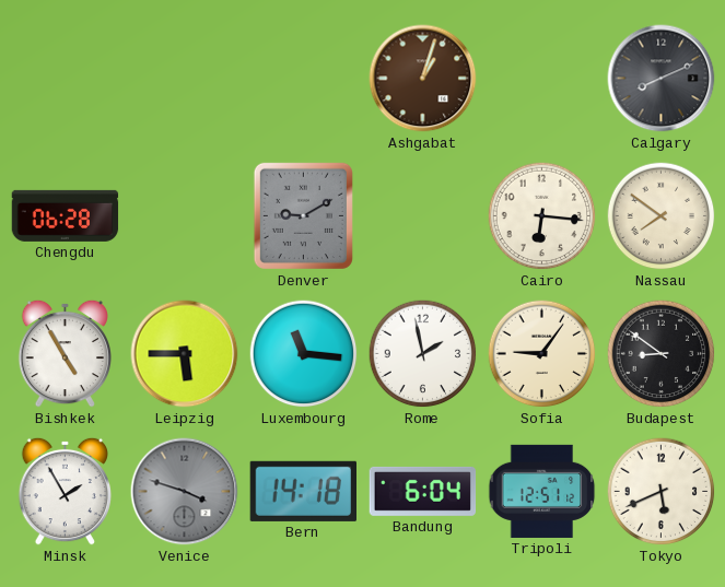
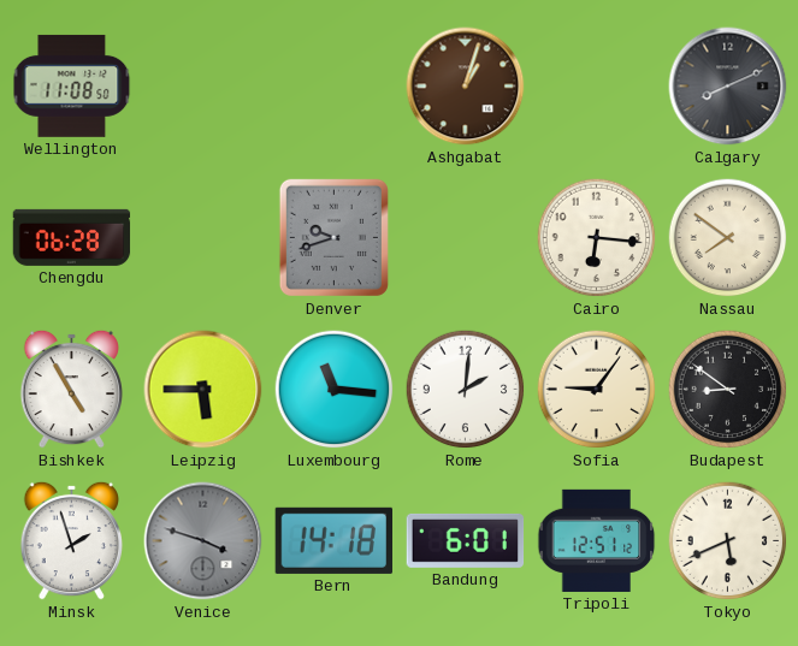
Wellington: none -> 11:08
Denver: 9:10 -> 9:42
Rome: 1:58 -> 2:01
Minsk: 1:55 -> 1:57
Bandung: 6:04 -> 6:01
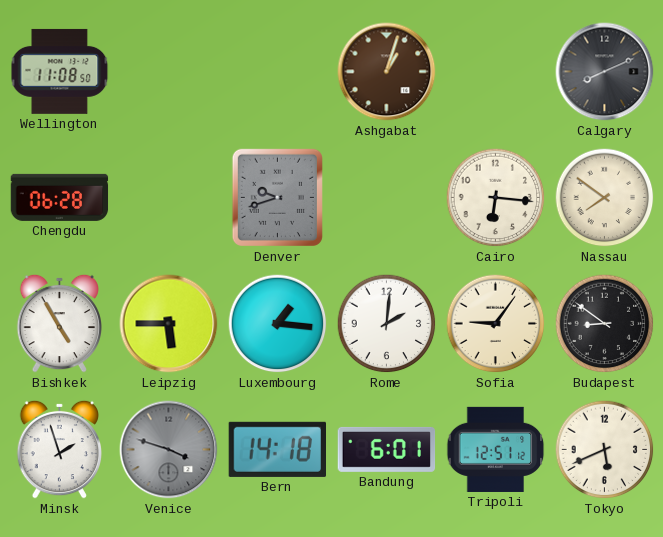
Luxembourg: 11:16 -> 1:16
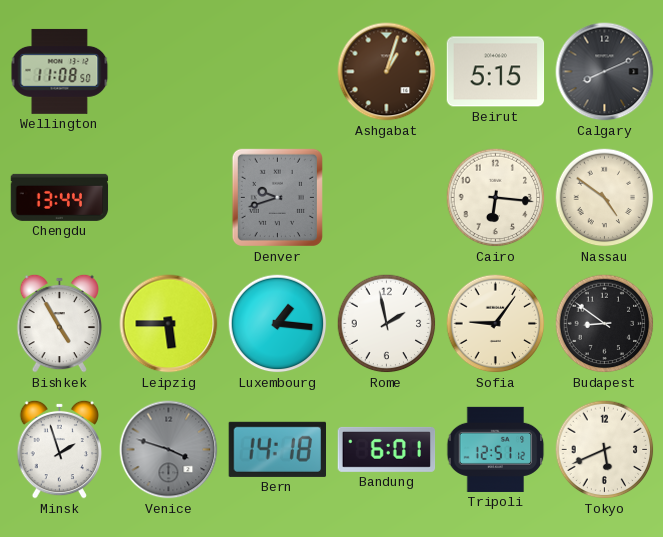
Beirut: none -> 5:15
Chengdu: 06:28 -> 13:44
Nassau: 7:51 -> 4:51
Rome: 2:01 -> 1:58
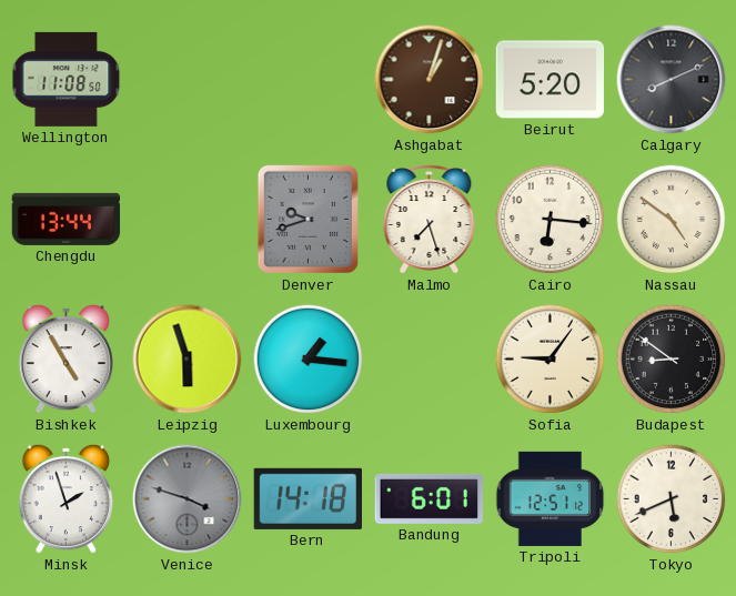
Beirut: 5:15 -> 5:20
Malmo: none -> 7:27
Leipzig: 5:45 -> 5:57
Rome: 1:58 -> none
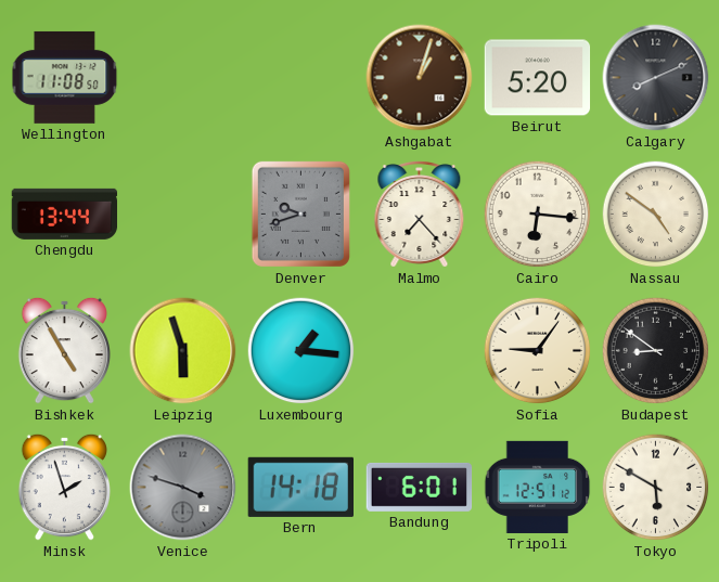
Malmo: 7:27 -> 7:23
Tokyo: 5:41 -> 5:50
